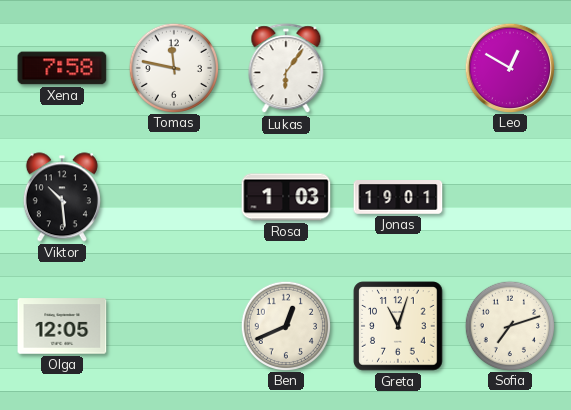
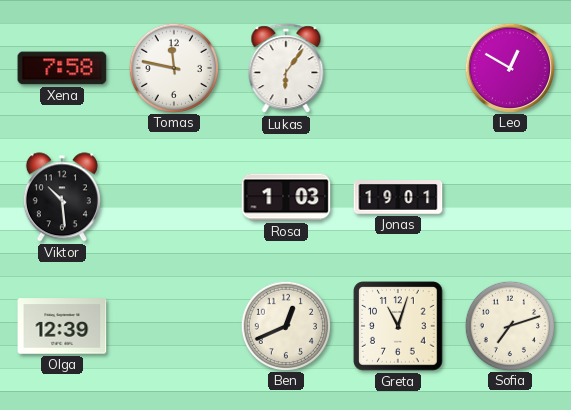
Olga: 12:05 -> 12:39
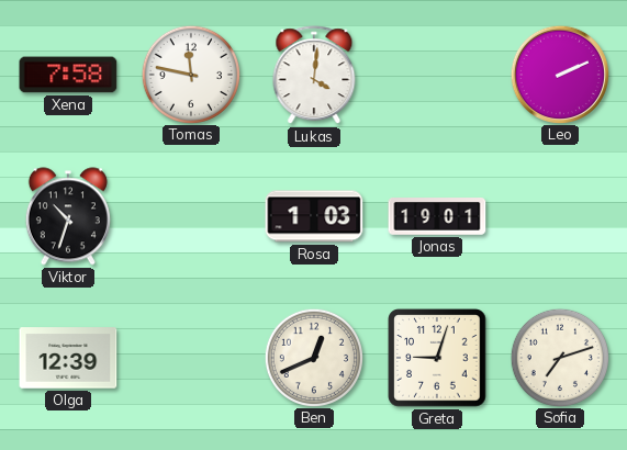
Lukas: 6:06 -> 4:01
Leo: 12:50 -> 2:11
Viktor: 10:29 -> 10:33
Greta: 11:03 -> 9:03
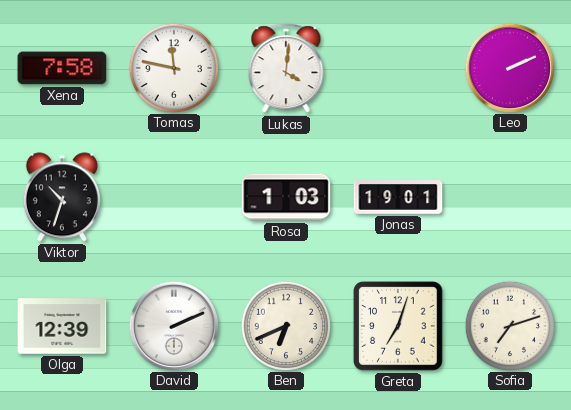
David: none -> 2:11
Ben: 12:41 -> 6:41
Greta: 9:03 -> 7:03
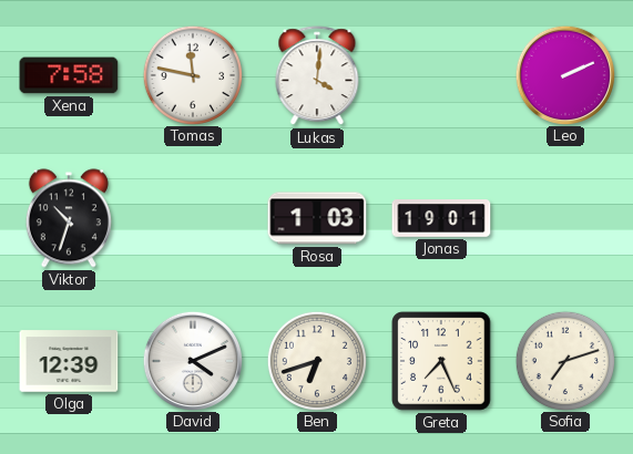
David: 2:11 -> 4:11
Ben: 6:41 -> 6:42
Greta: 7:03 -> 7:26
